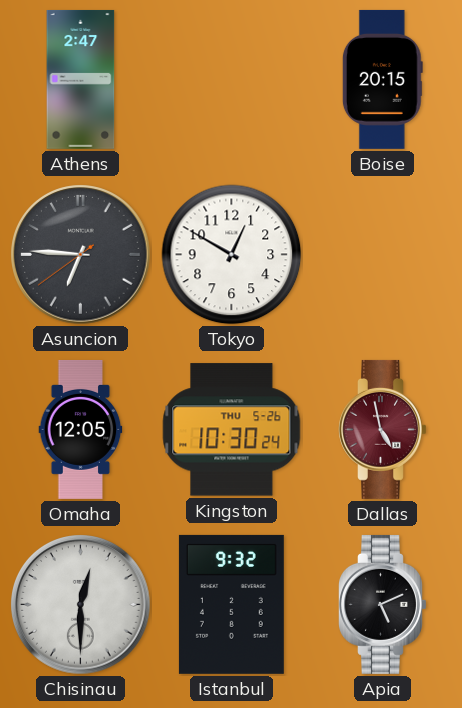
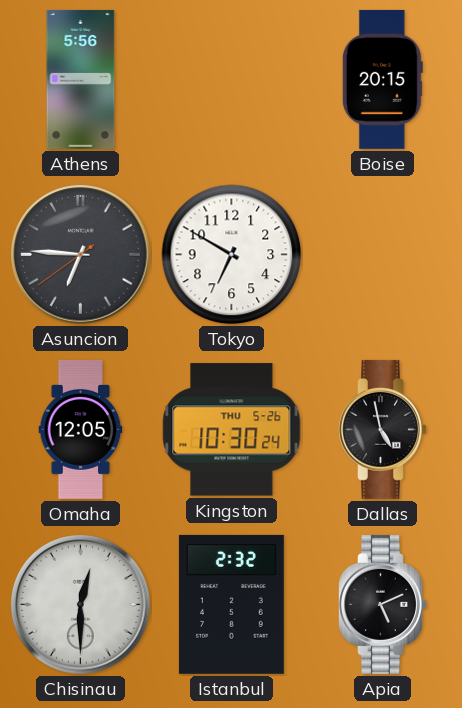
Athens: 2:47 -> 5:56
Tokyo: 12:50 -> 6:50
Dallas dial: burgundy -> black
Istanbul: 9:32 -> 2:32
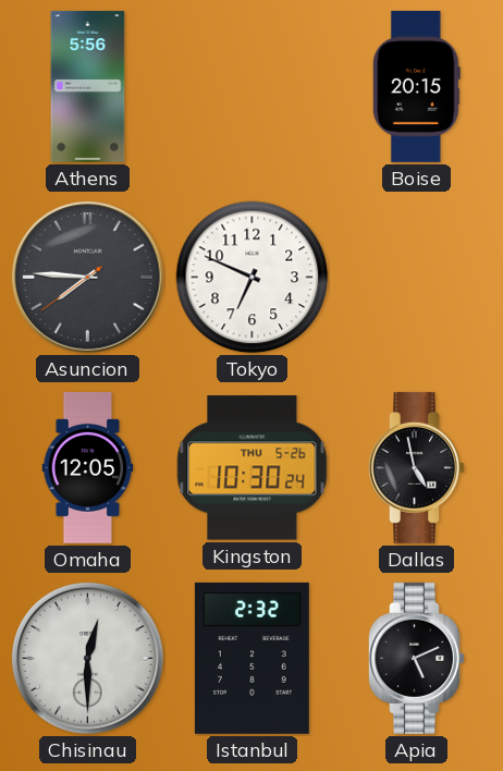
Asuncion: 6:45 -> 7:45
Tokyo: 6:50 -> 6:49
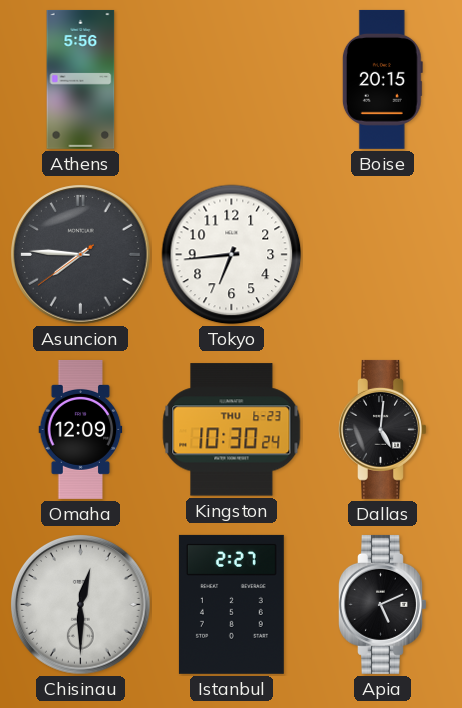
Tokyo: 6:49 -> 6:44
Omaha: 12:05 -> 12:09
Kingston date: THU 5-26 -> THU 6-23
Dallas: 4:58 -> 5:01
Istanbul: 2:32 -> 2:27
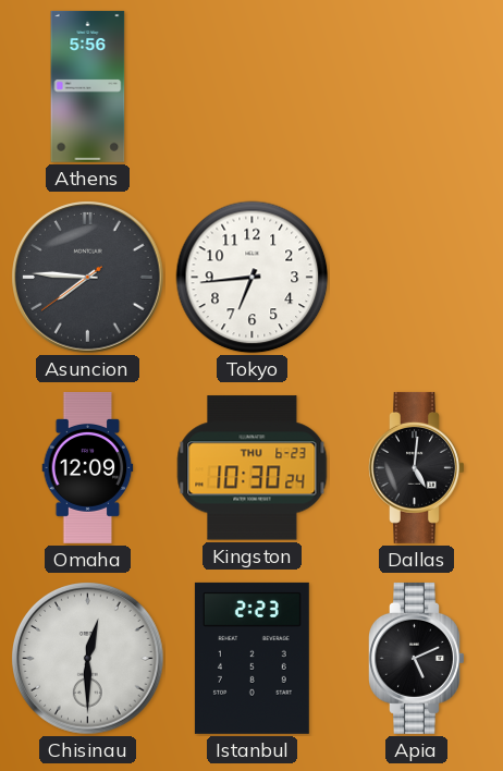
Boise: 20:15 -> none
Istanbul: 2:27 -> 2:23
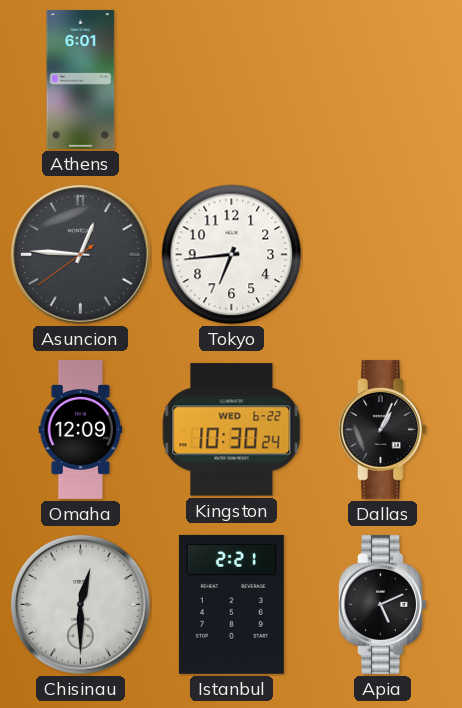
Athens: 5:56 -> 6:01
Asuncion: 7:45 -> 12:45
Kingston date: THU 6-23 -> WED 6-22
Dallas: 5:01 -> 1:04
Istanbul: 2:23 -> 2:21
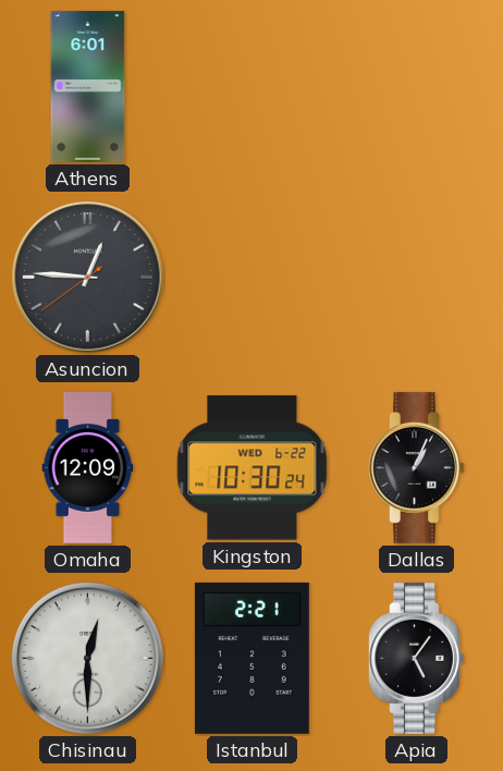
Tokyo: 6:44 -> none
Apia: 5:11 -> 5:06
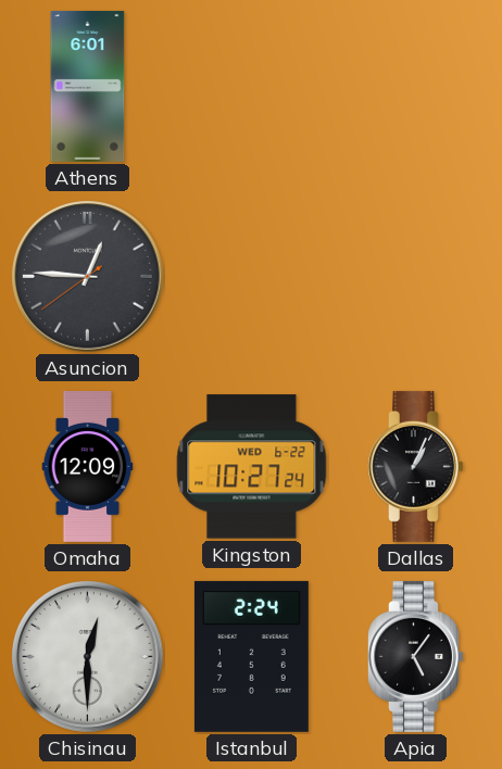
Kingston: 10:30 -> 10:27
Istanbul: 2:21 -> 2:24
